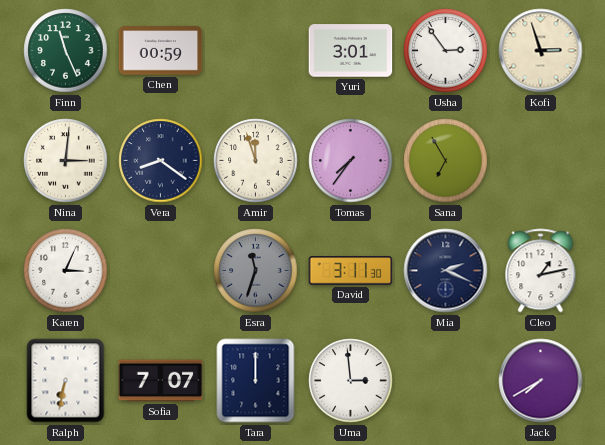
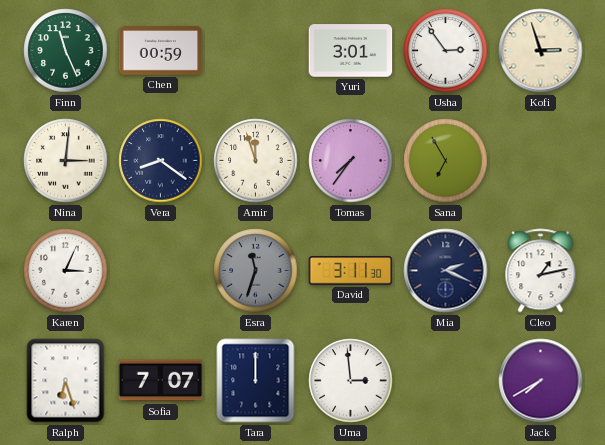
Ralph: 6:32 -> 6:27
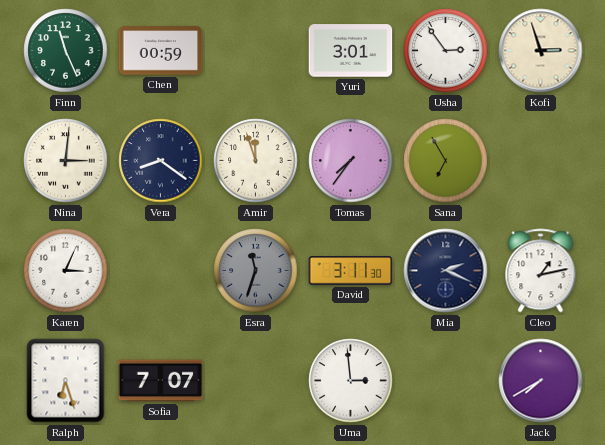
Tara: 12:00 -> none
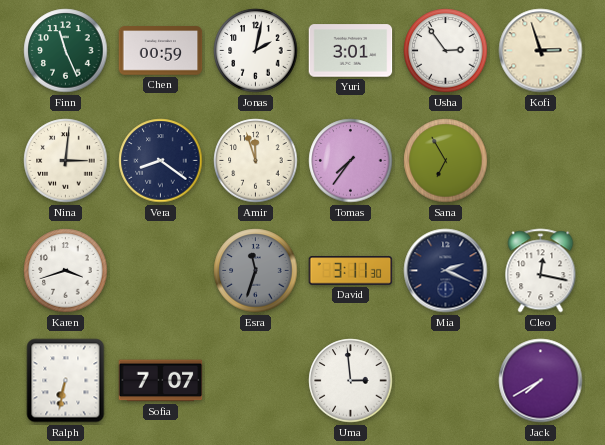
Jonas: none -> 2:02
Karen: 3:04 -> 3:42
Cleo: 1:13 -> 12:17
Ralph: 6:27 -> 6:32
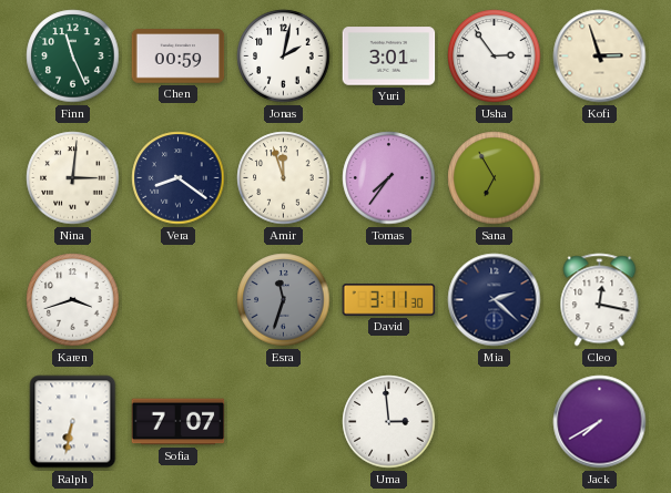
Mia: 2:19 -> 2:22
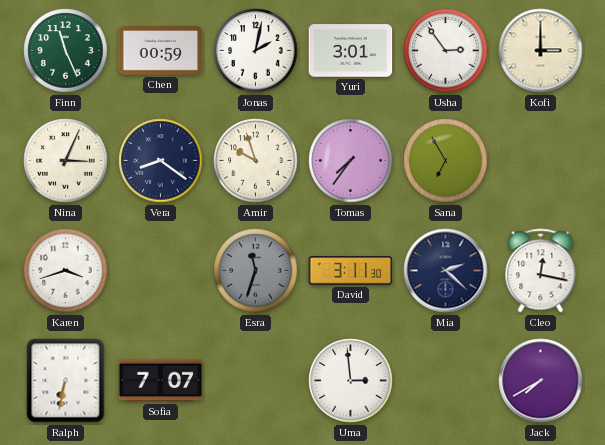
Kofi: 2:57 -> 3:00
Nina: 3:01 -> 3:04
Amir: 11:57 -> 9:57
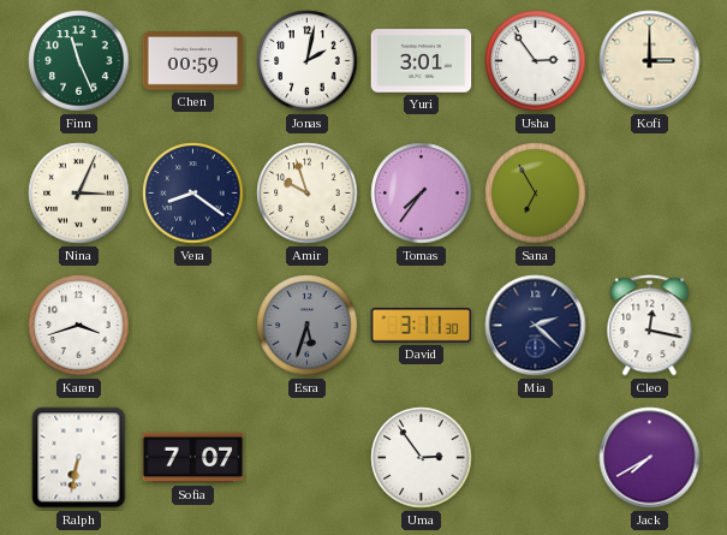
Esra: 11:33 -> 5:33
Uma: 2:59 -> 2:54
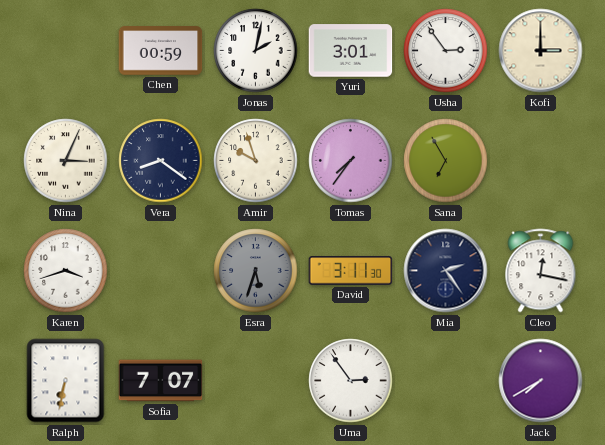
Finn: 11:26 -> none
Mia: 2:22 -> 2:24
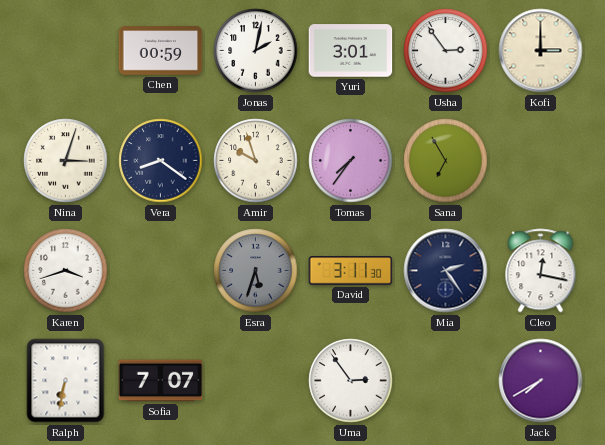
Nina: 3:04 -> 3:03
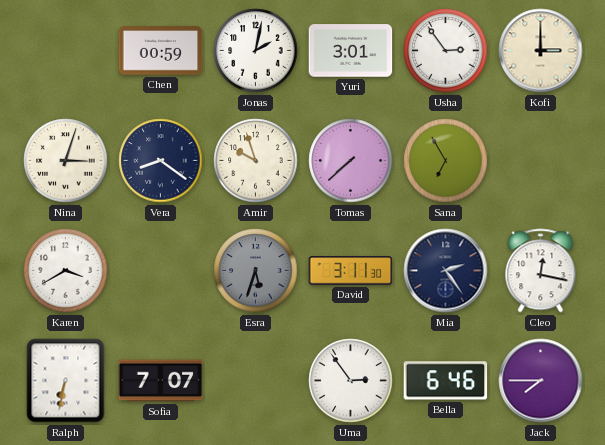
Tomas: 7:36 -> 7:38
Karen: 3:42 -> 3:40
Bella: none -> 6:46
Jack: 7:40 -> 7:45
